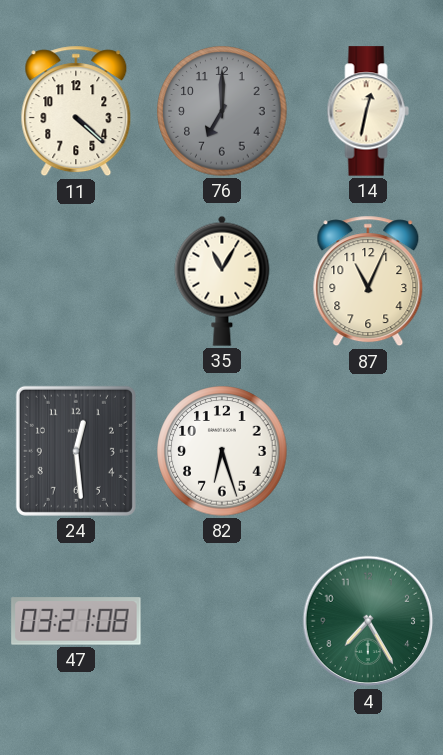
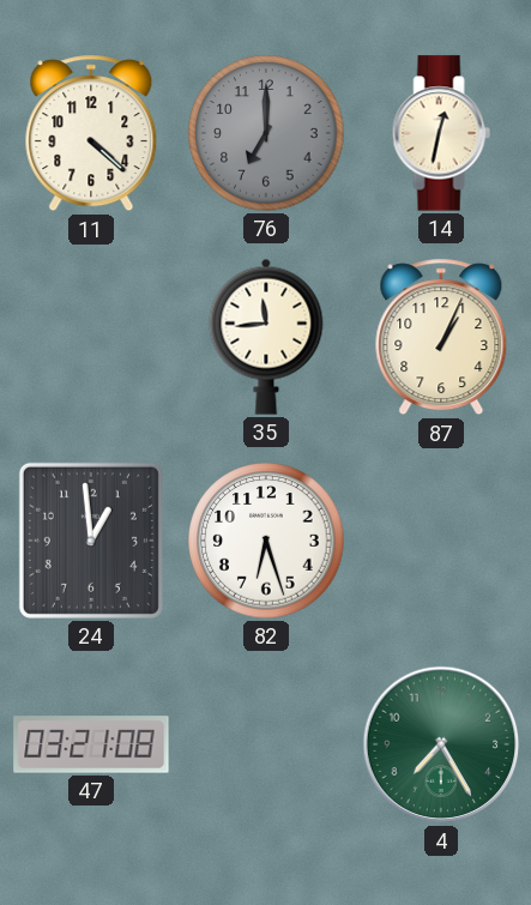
35: 11:05 -> 11:44
87: 11:04 -> 1:04
24: 12:29 -> 12:59
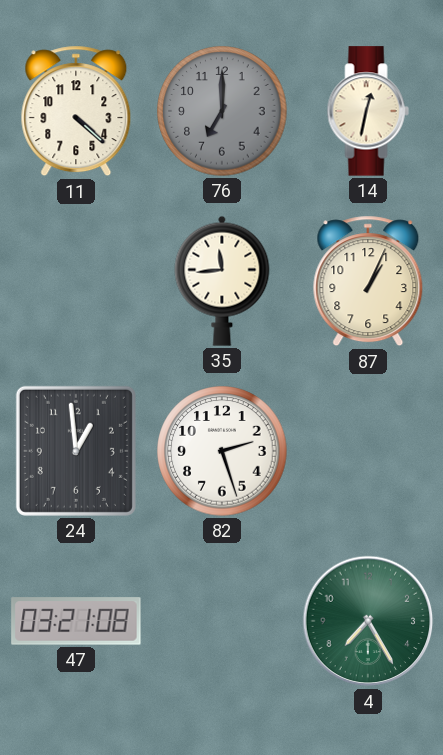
82: 6:27 -> 2:27
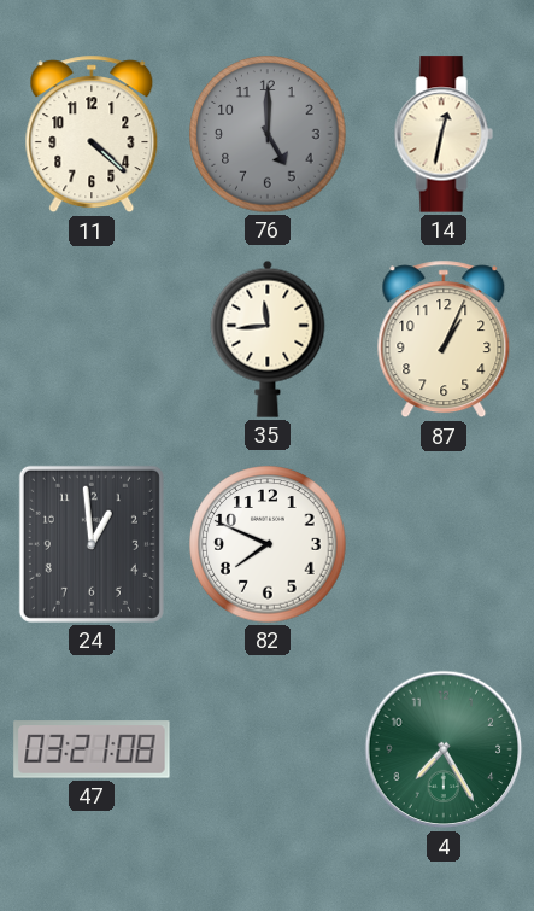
76: 7:00 -> 5:00
82: 2:27 -> 7:49
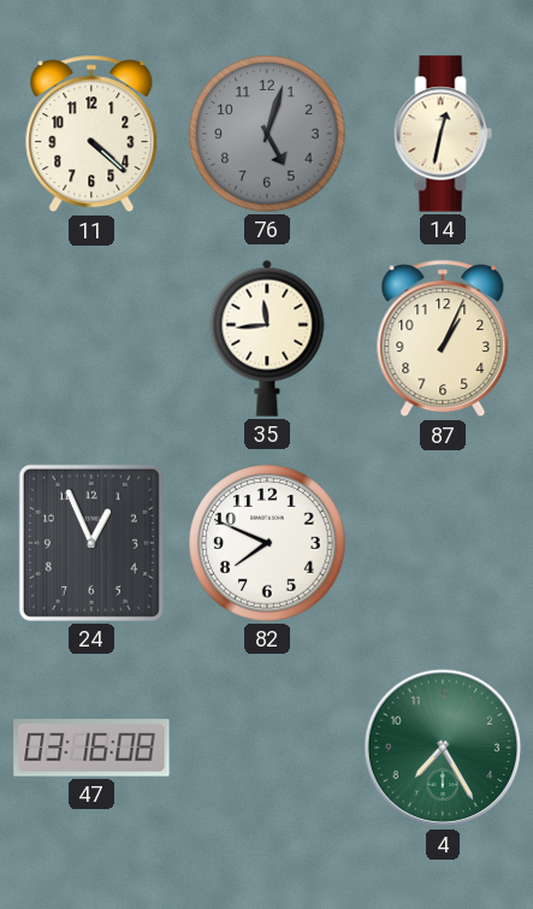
76: 5:00 -> 5:03
24: 12:59 -> 12:56
47: 03:21 -> 03:16
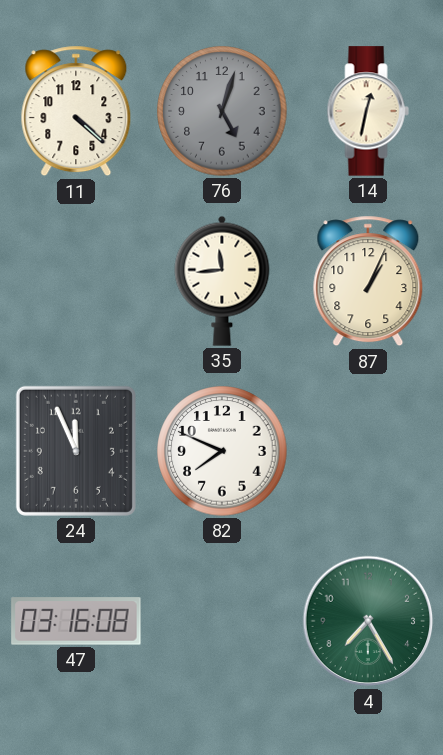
24: 12:56 -> 11:56
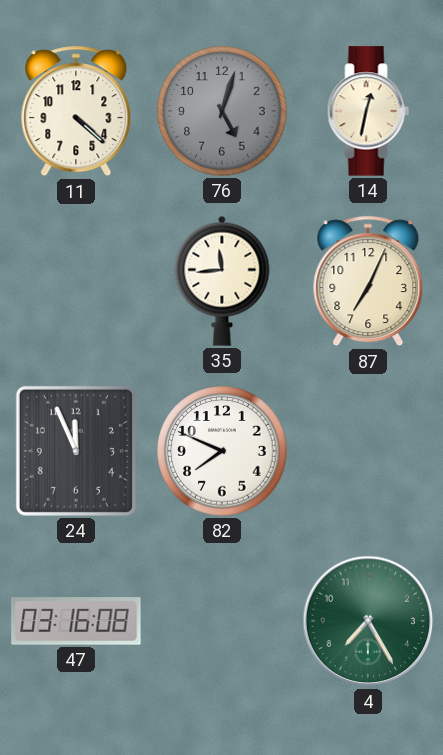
87: 1:04 -> 7:04
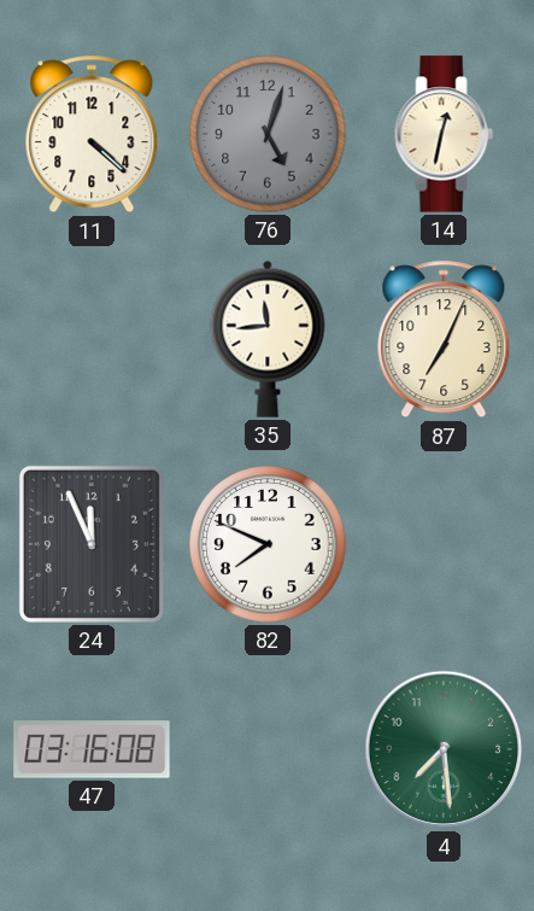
4: 7:25 -> 7:29
